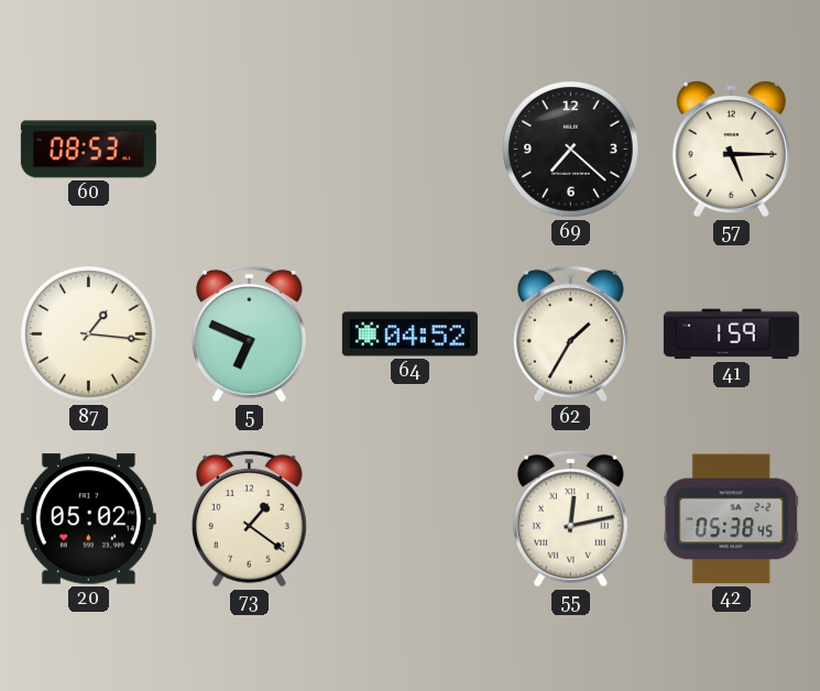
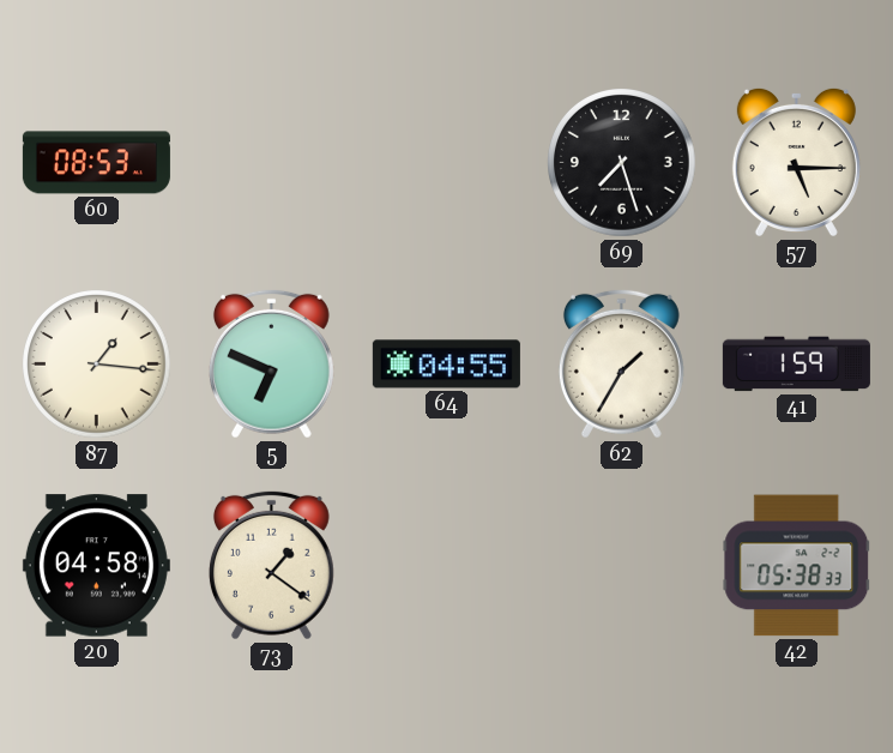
69: 7:22 -> 7:27
64: 04:52 -> 04:55
20: 05:02 -> 04:58
55: 12:13 -> none
42: 05:38:45 -> 05:38:33
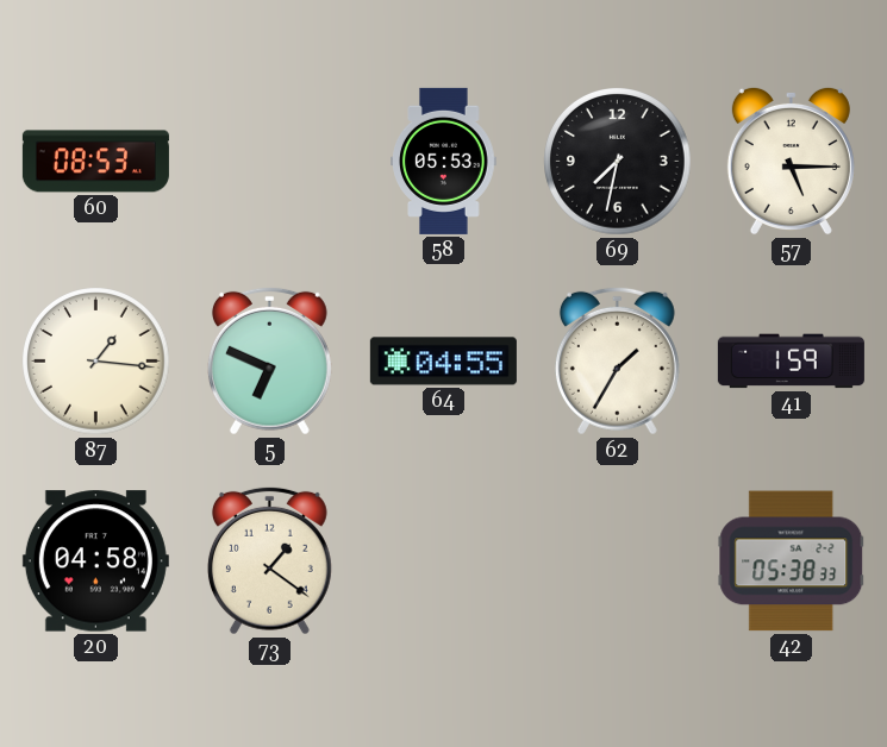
58: none -> 05:53
69: 7:27 -> 7:32
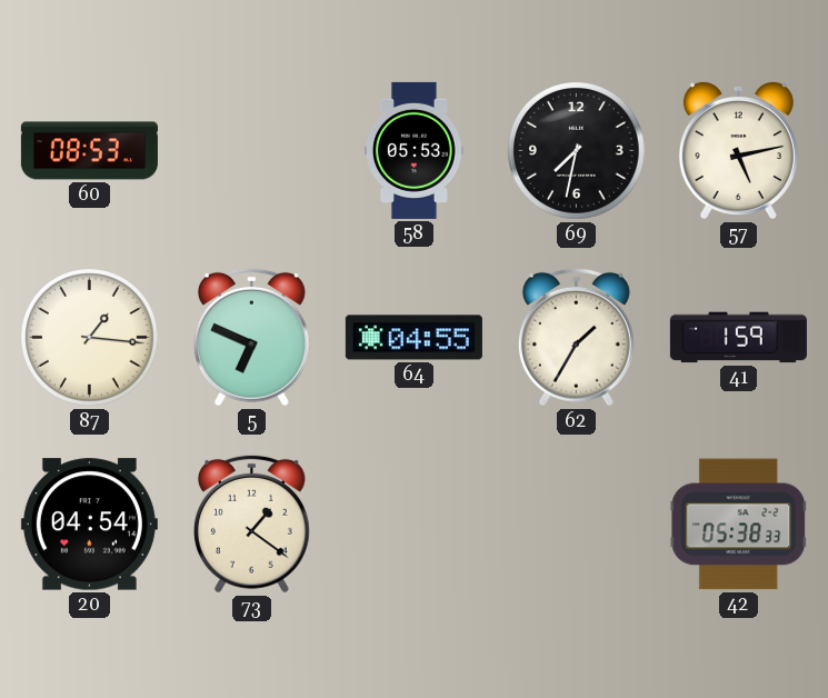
57: 5:15 -> 5:13
20: 04:58 -> 04:54
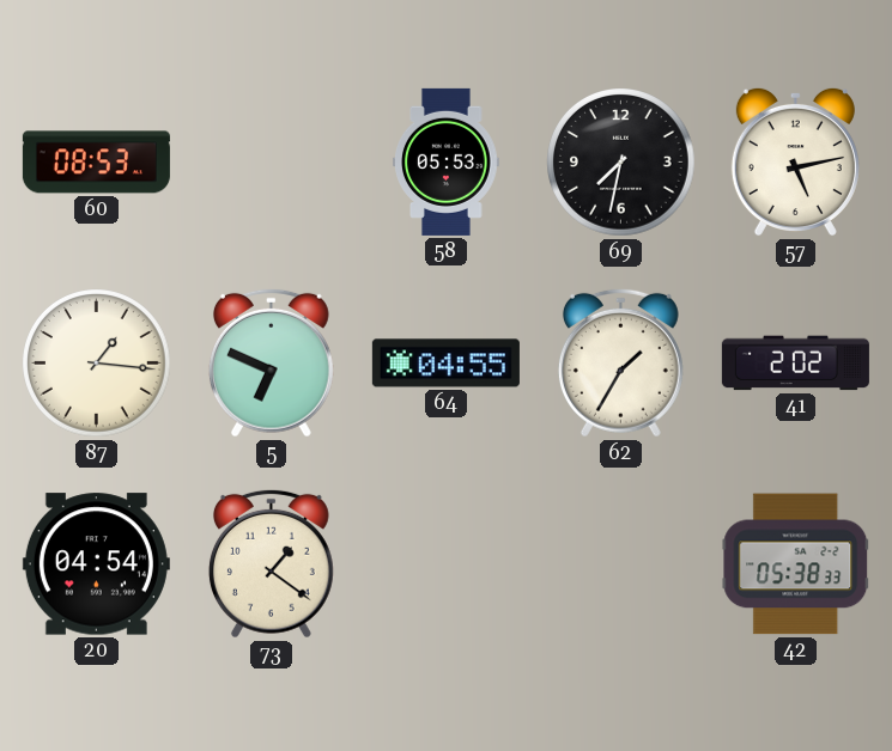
41: 1:59 -> 2:02
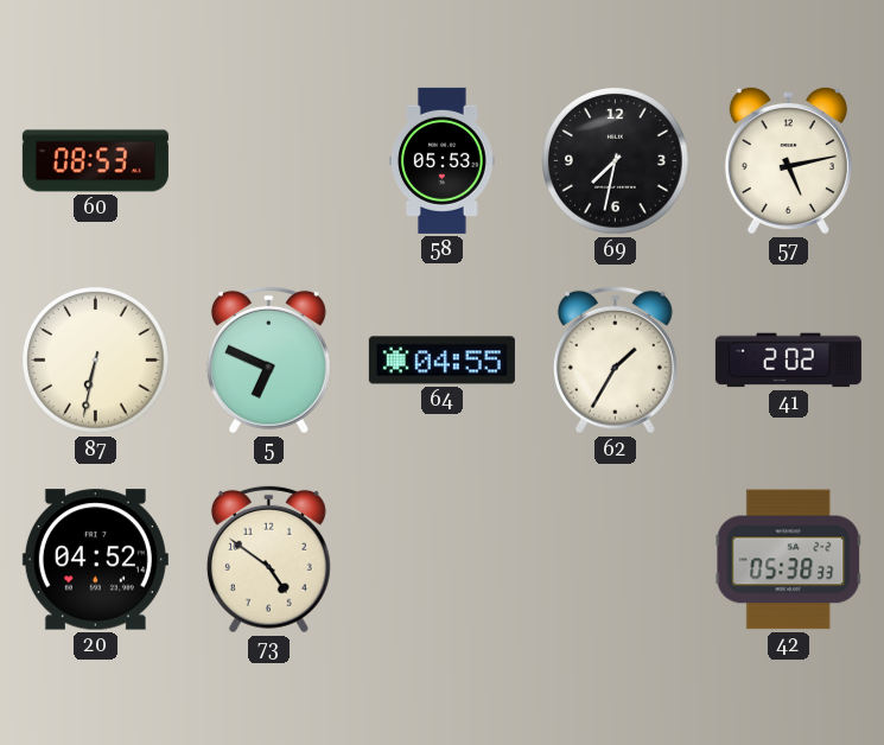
87: 1:16 -> 6:32
20: 04:54 -> 04:52
73: 1:21 -> 4:51
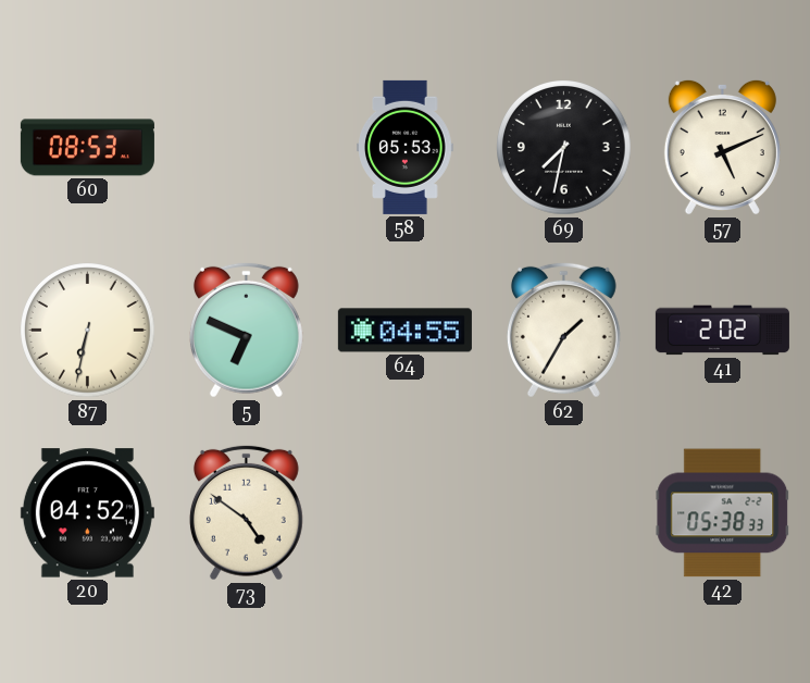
57: 5:13 -> 5:11
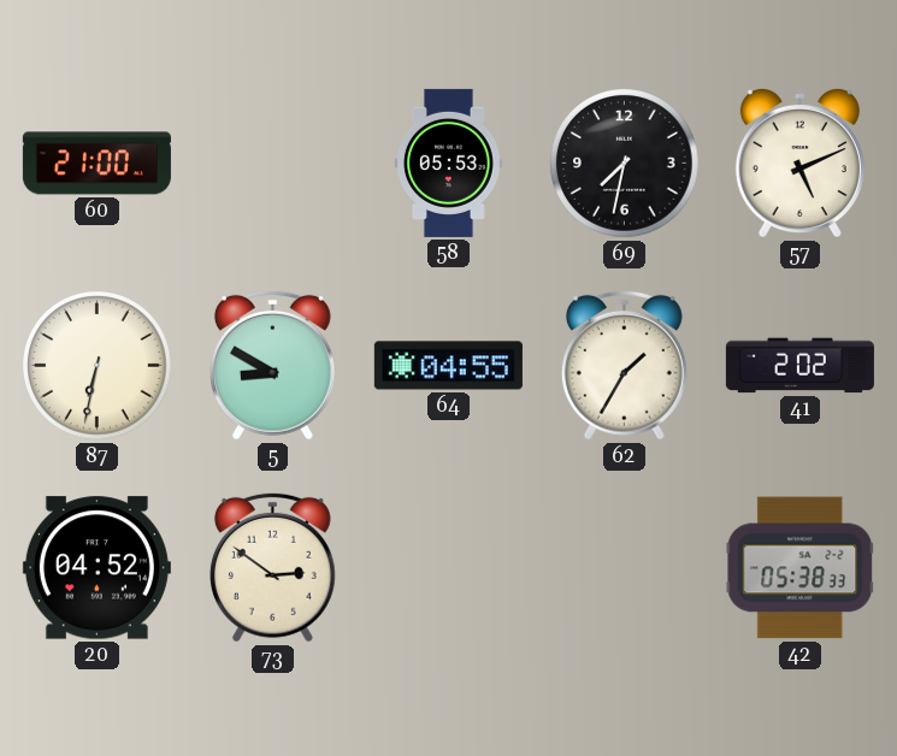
60: 08:53 -> 21:00
5: 6:49 -> 8:50
73: 4:51 -> 2:51
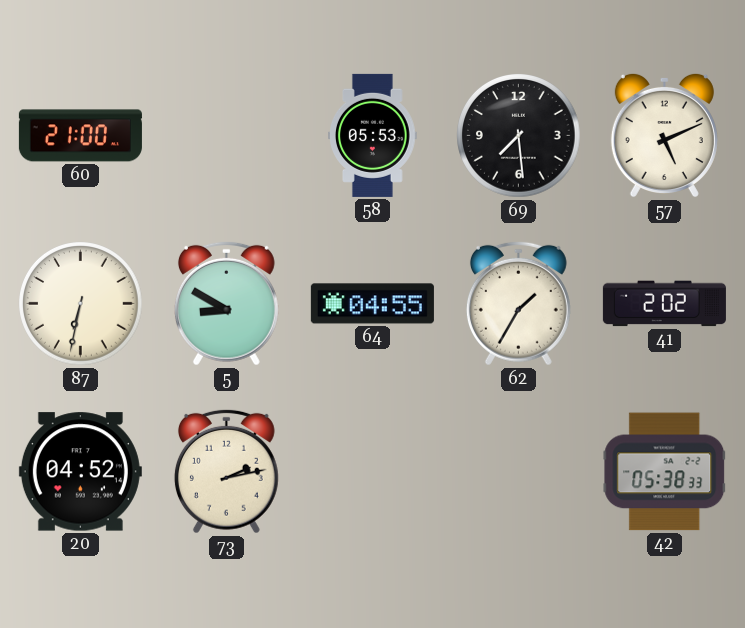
69: 7:32 -> 7:29
73: 2:51 -> 2:13
